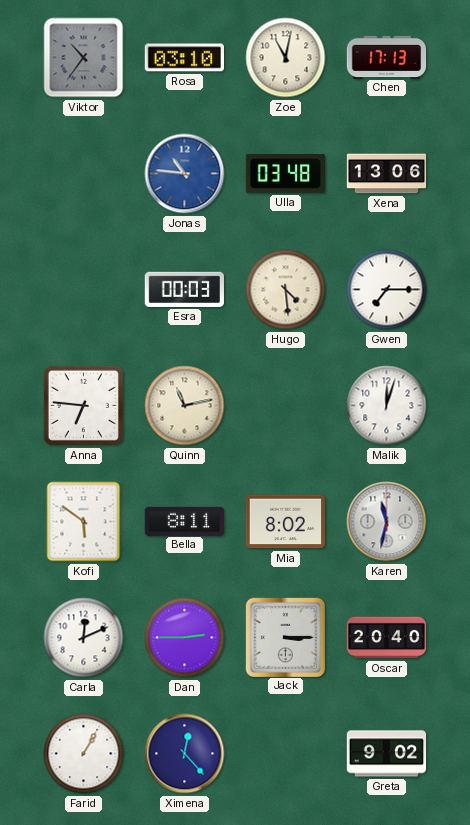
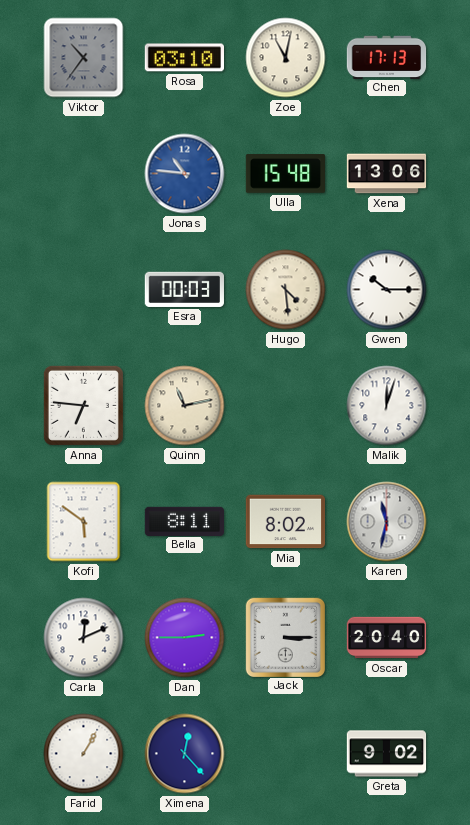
Ulla: 03:48 -> 15:48
Gwen: 7:15 -> 10:15
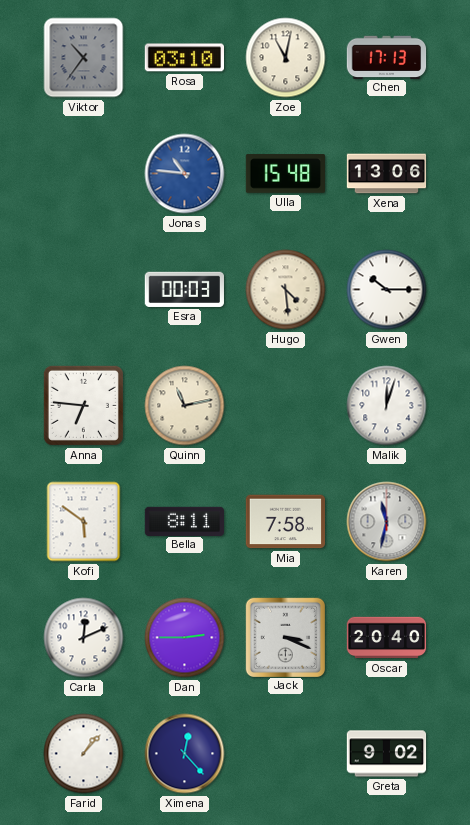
Mia: 8:02 -> 7:58
Jack: 3:15 -> 3:19
Farid: 1:05 -> 1:07
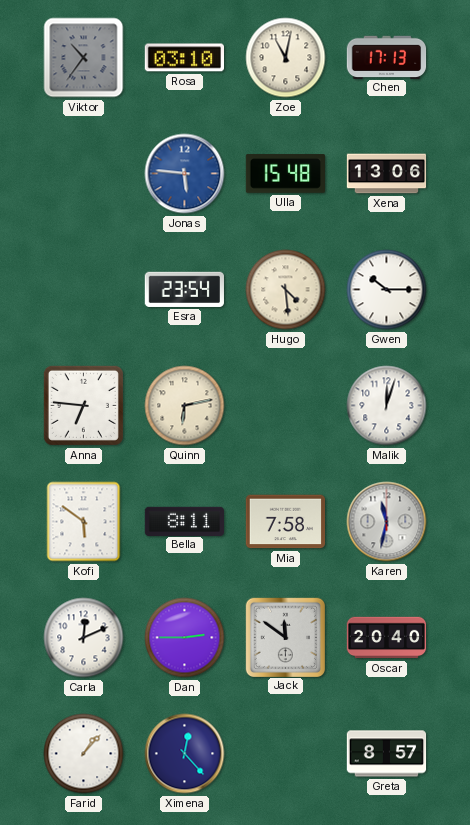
Jonas: 10:46 -> 5:46
Esra: 00:03 -> 23:54
Quinn: 11:13 -> 6:13
Jack: 3:19 -> 11:51
Greta: 9:02 -> 8:57
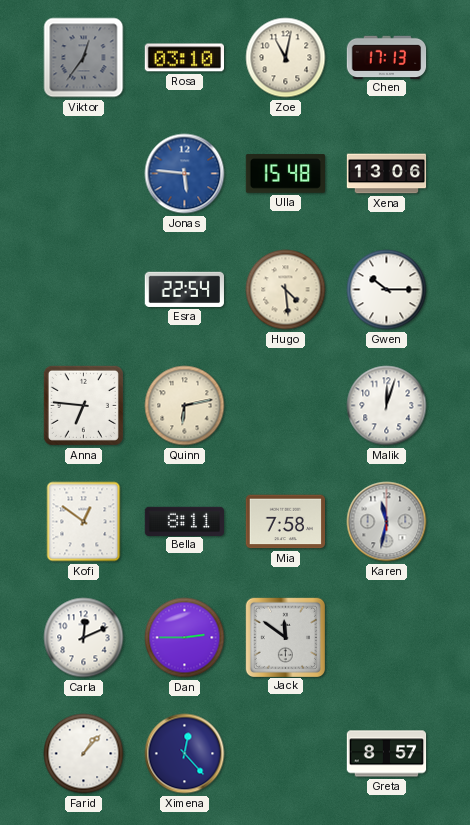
Viktor: 10:36 -> 12:36
Esra: 23:54 -> 22:54
Kofi: 5:51 -> 12:51
Oscar: 20:40 -> none
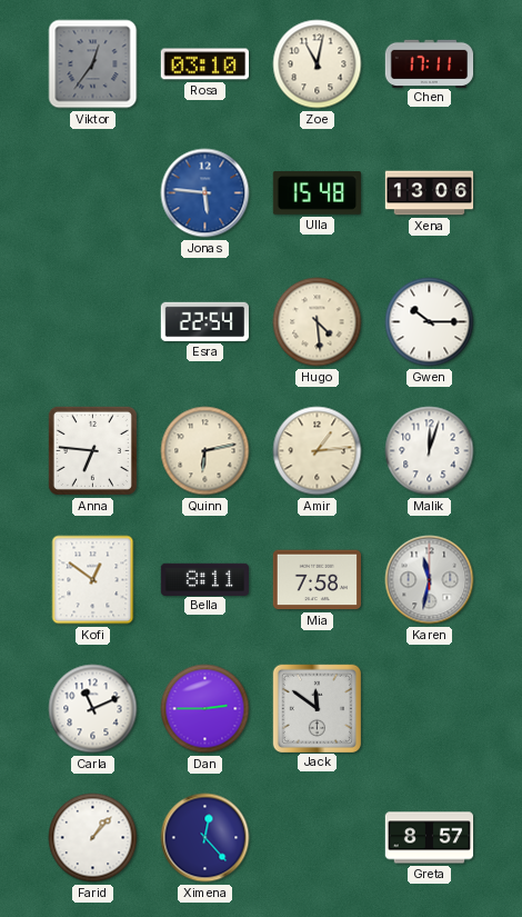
Chen: 17:13 -> 17:11
Amir: none -> 1:14
Carla: 12:11 -> 11:11
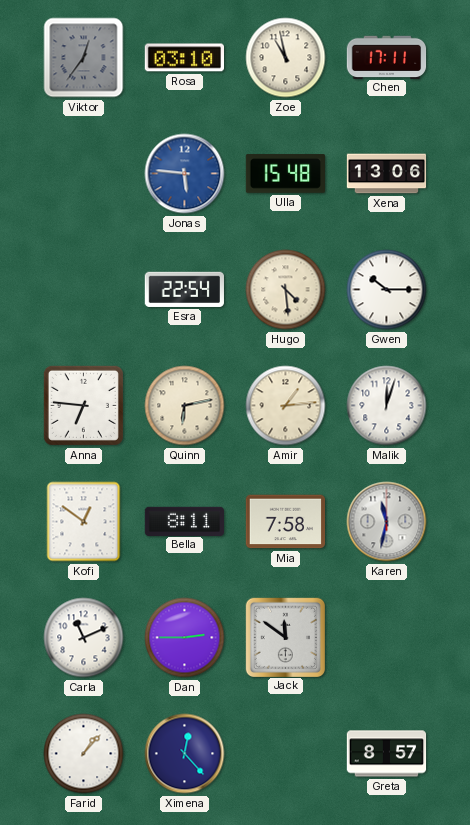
Zoe: 11:02 -> 10:58
